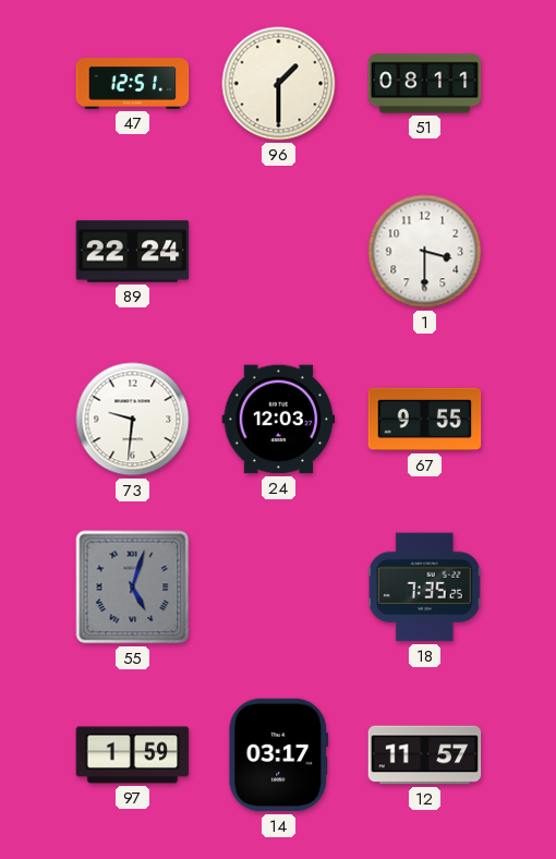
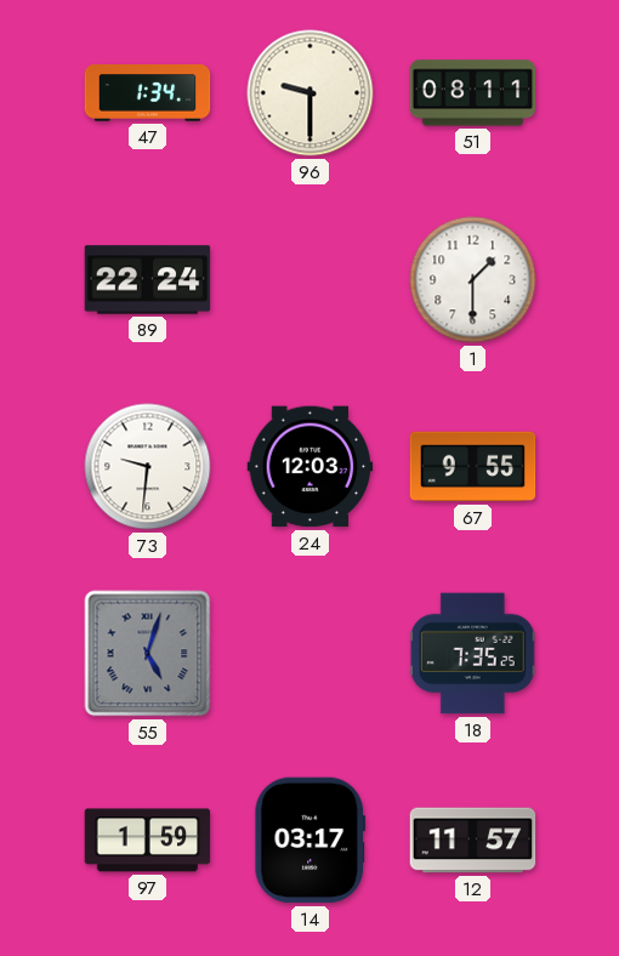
47: 12:51 -> 1:34
96: 1:30 -> 9:30
1: 3:30 -> 1:30
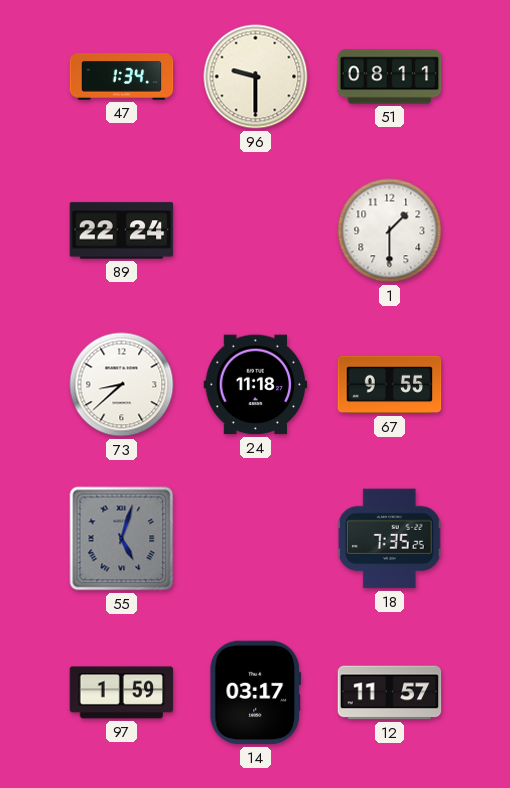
73: 9:31 -> 8:38
24: 12:03 -> 11:18
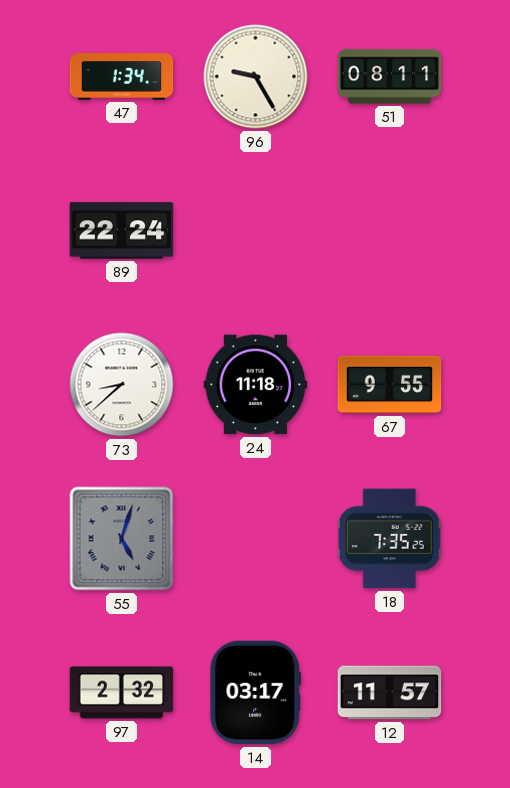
96: 9:30 -> 9:25
1: 1:30 -> none
97: 1:59 -> 2:32
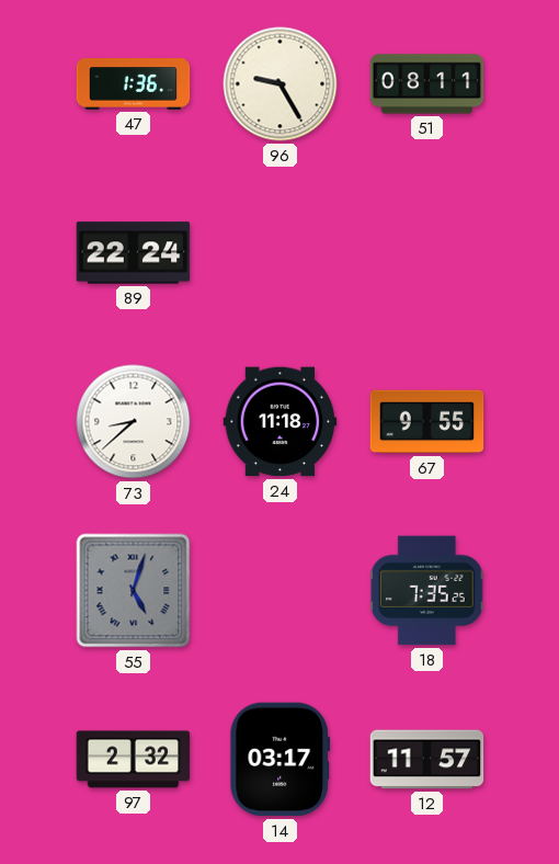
47: 1:34 -> 1:36
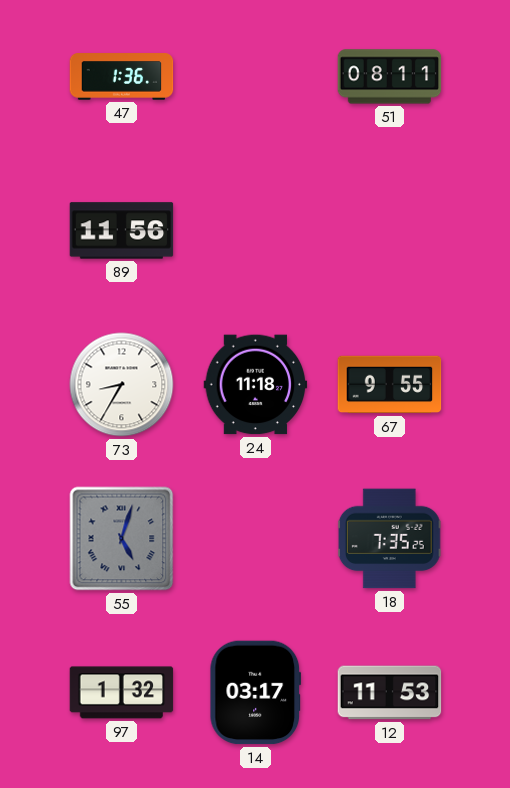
96: 9:25 -> none
89: 22:24 -> 11:56
73: 8:38 -> 8:35
97: 2:32 -> 1:32
12: 11:57 -> 11:53
